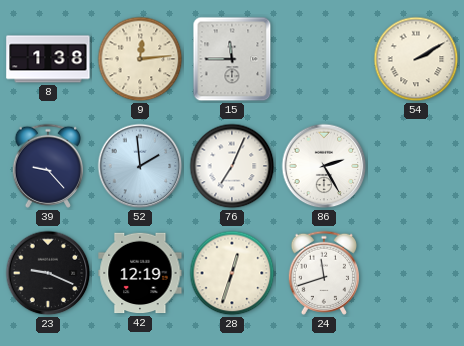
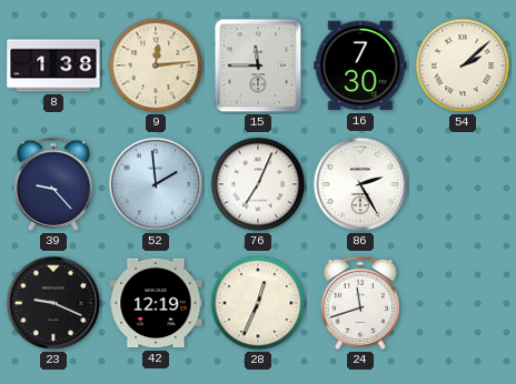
16: none -> 7:30
54: 2:10 -> 2:08
28: 12:33 -> 12:34
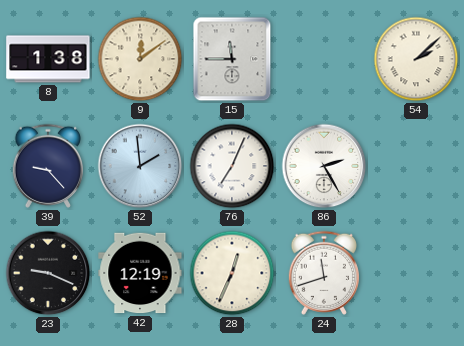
9: 12:14 -> 12:09
16: 7:30 -> none
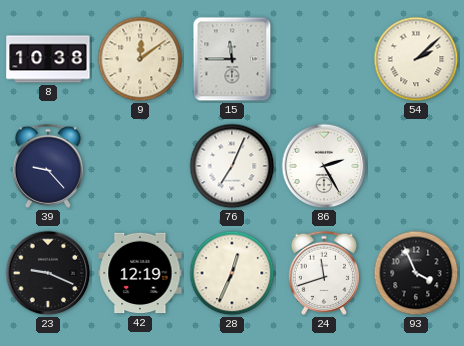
8: 1:38 -> 10:38
52: 1:59 -> none
93: none -> 3:56
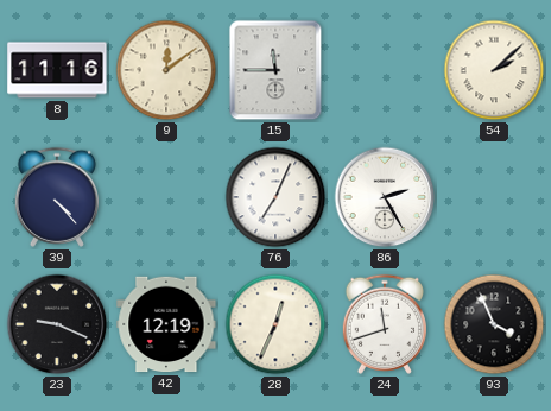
8: 10:38 -> 11:16
39: 9:23 -> 4:23
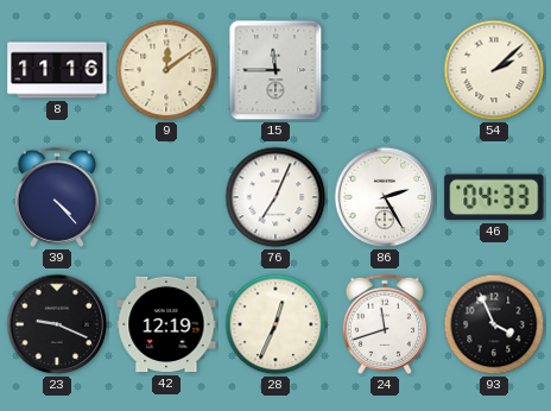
46: none -> 04:33
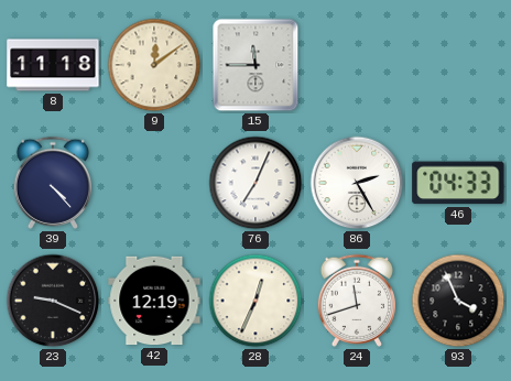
8: 11:16 -> 11:18
54: 2:08 -> none
